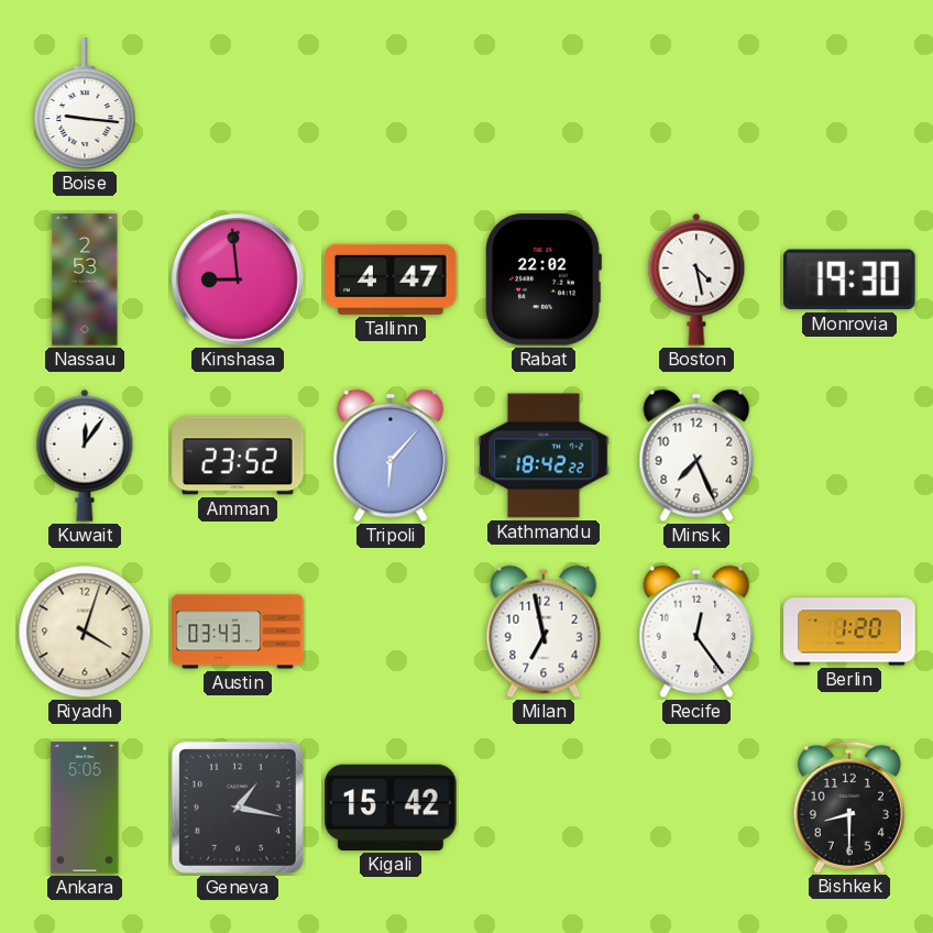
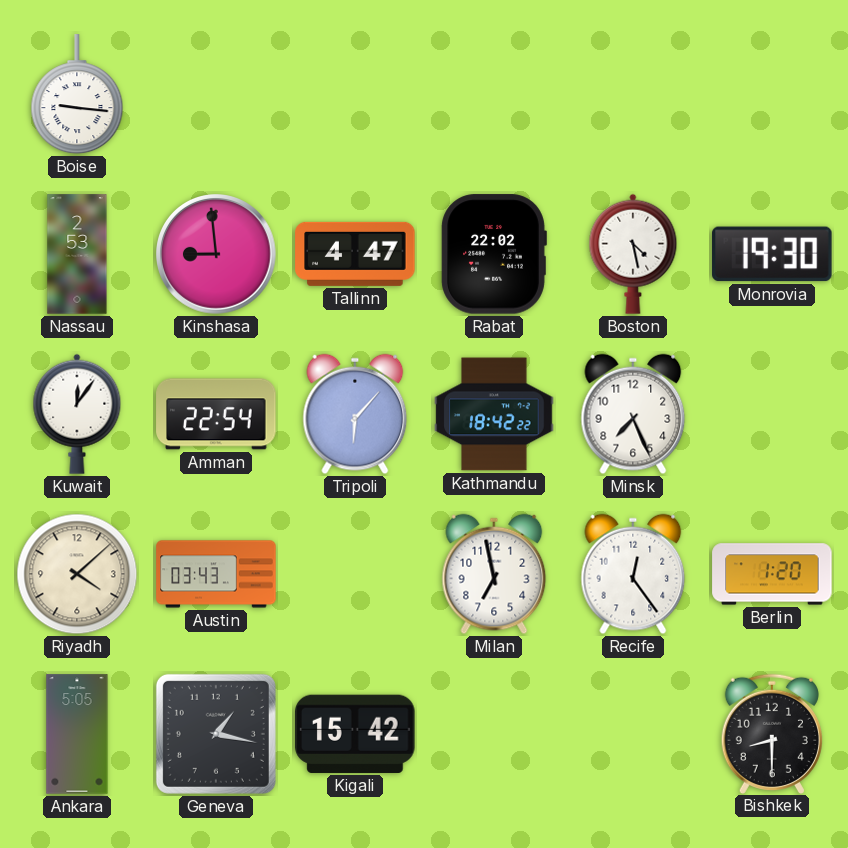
Amman: 23:52 -> 22:54
Riyadh: 4:03 -> 4:08
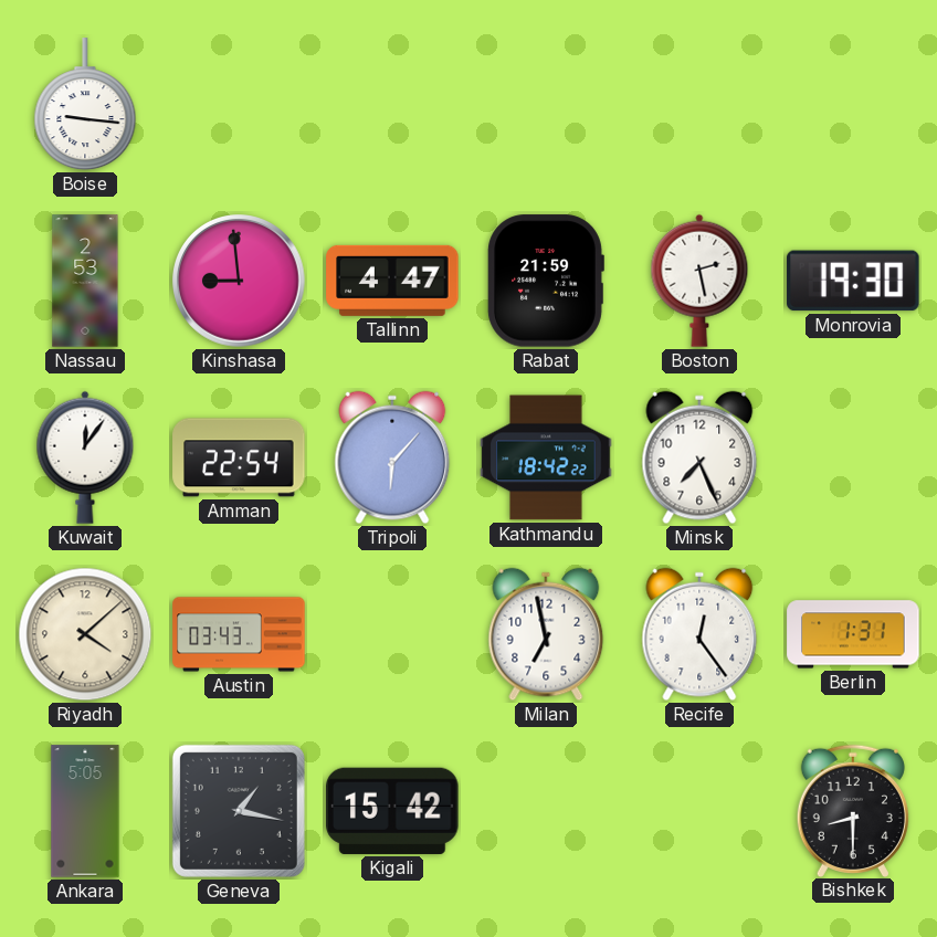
Rabat: 22:02 -> 21:59
Boston: 4:28 -> 2:28
Berlin: 1:20 -> 1:31
